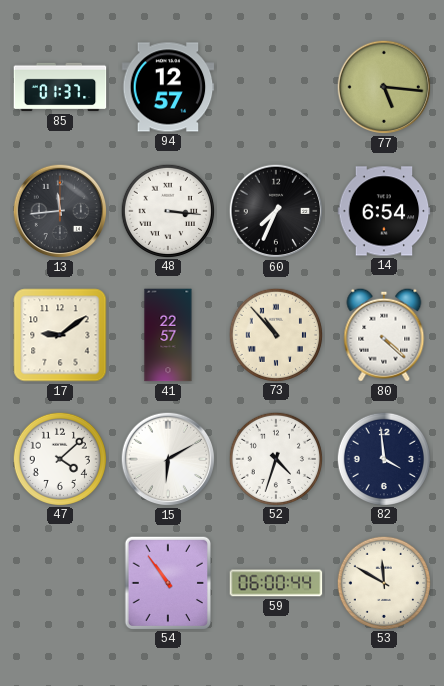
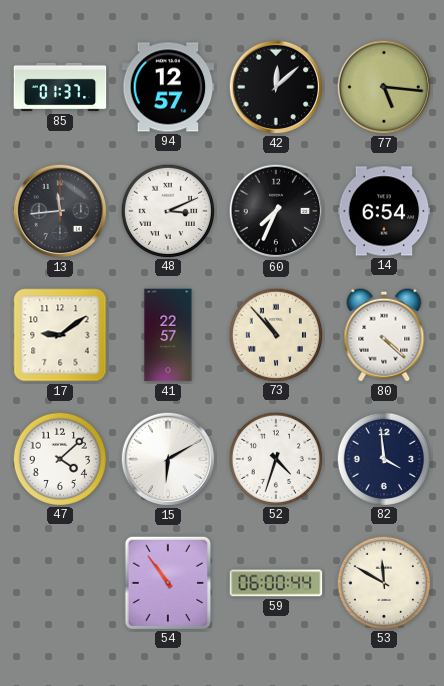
42: none -> 12:08
48: 3:16 -> 3:11
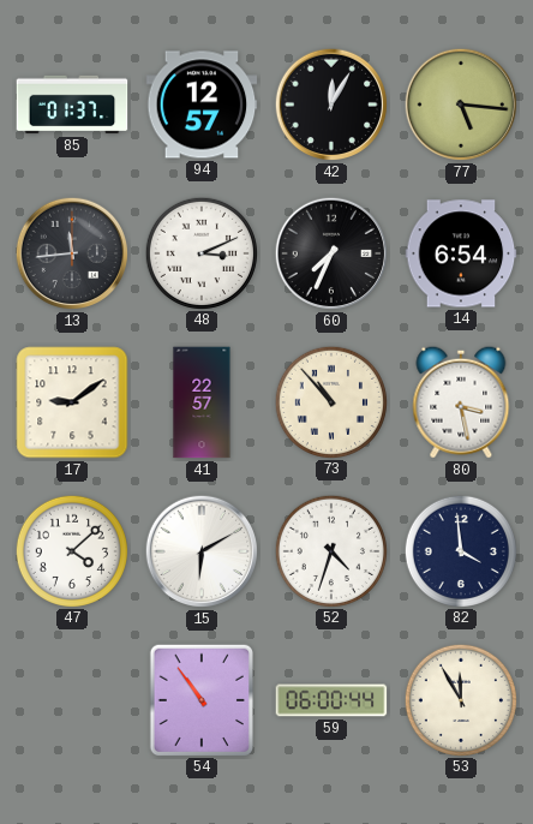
42: 12:08 -> 12:05
80: 4:22 -> 3:28
53: 11:50 -> 11:55
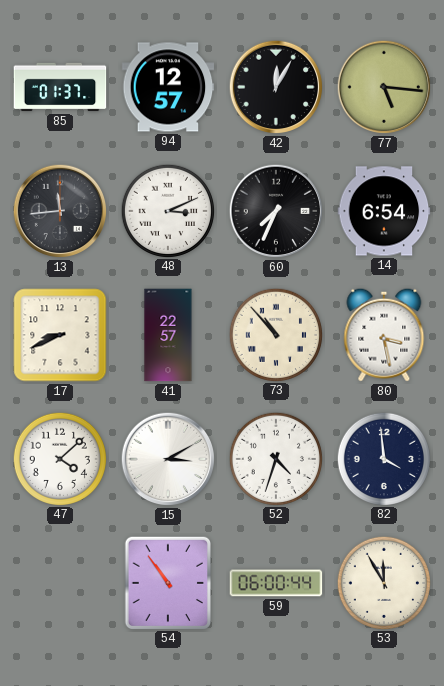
17: 9:09 -> 8:41
15: 6:10 -> 3:10
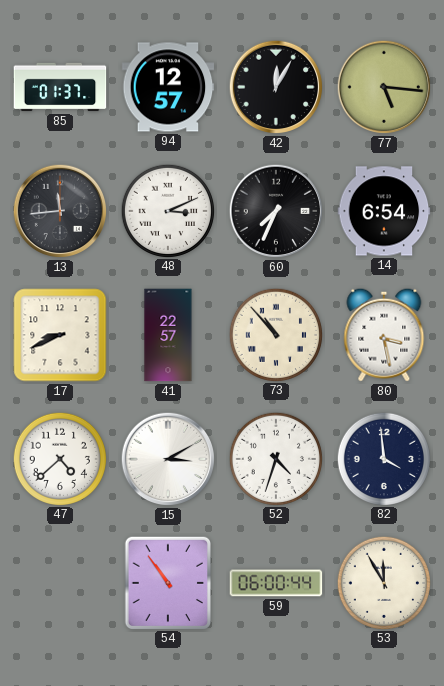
47: 4:08 -> 4:38
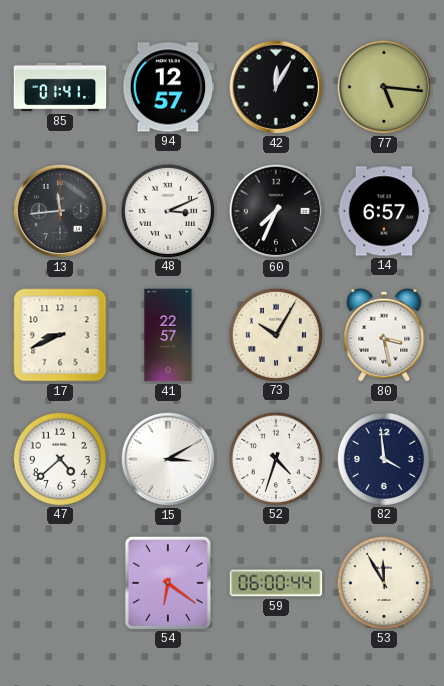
85: 01:37 -> 01:41
14: 6:54 -> 6:57
73: 10:53 -> 10:05
54: 10:54 -> 6:21
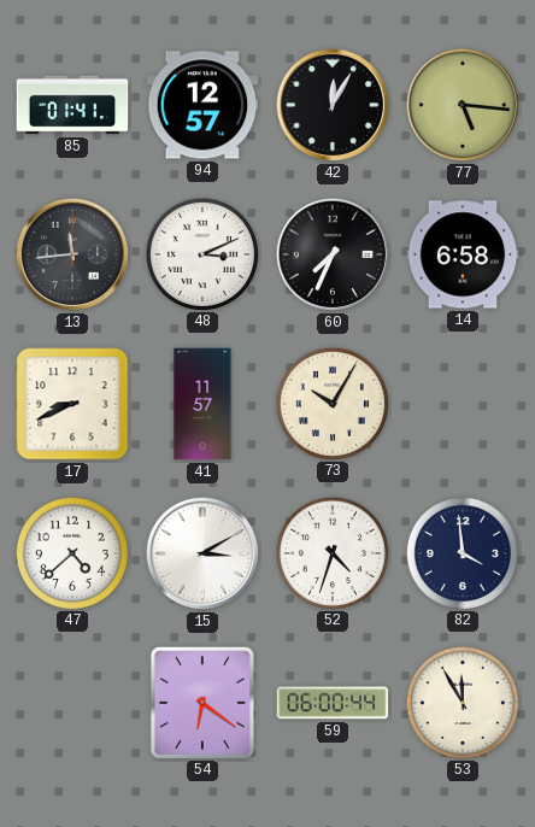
14: 6:57 -> 6:58
41: 22:57 -> 11:57
80: 3:28 -> none
